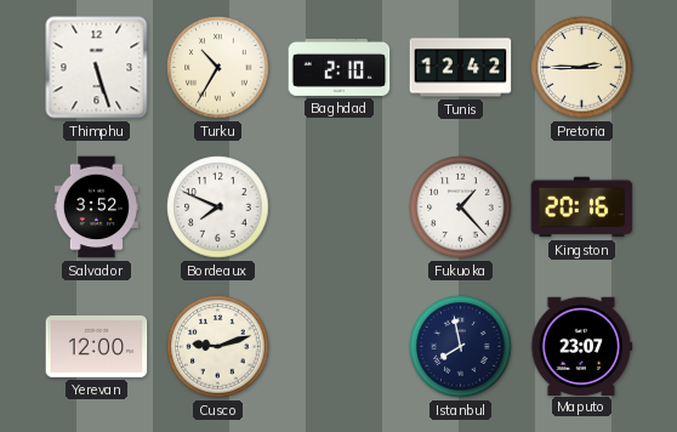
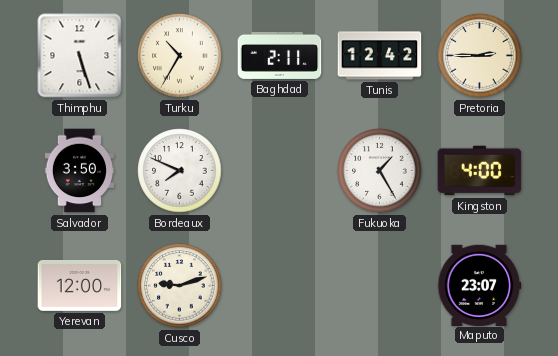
Baghdad: 2:10 -> 2:11
Salvador: 3:52 -> 3:50
Fukuoka: 1:23 -> 1:25
Kingston: 20:16 -> 4:00
Istanbul: 7:58 -> none
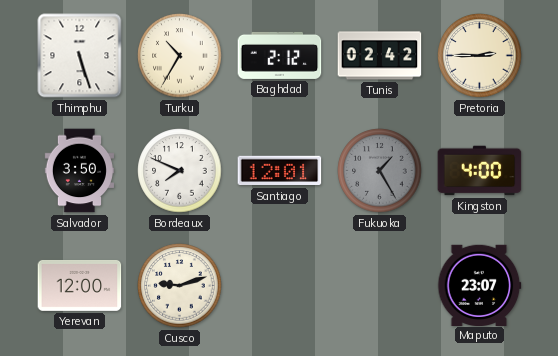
Baghdad: 2:11 -> 2:12
Tunis: 12:42 -> 02:42
Santiago: none -> 12:01
Fukuoka dial: white -> grey
